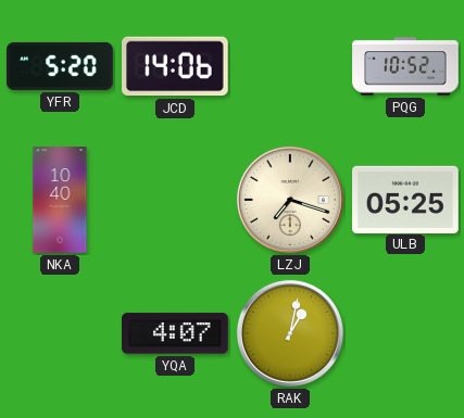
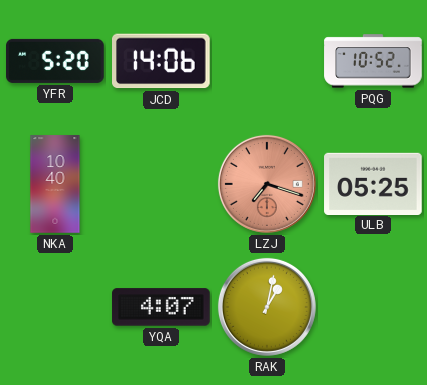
LZJ dial: cream -> salmon
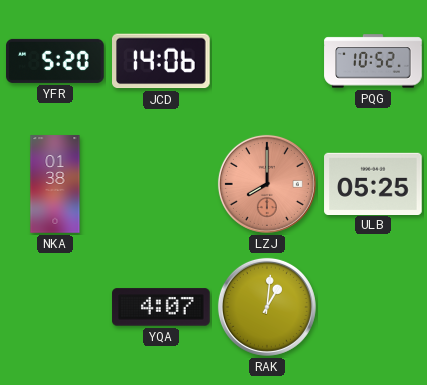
NKA: 10:40 -> 01:38
LZJ: 7:18 -> 8:00
RAK: 1:02 -> 1:01
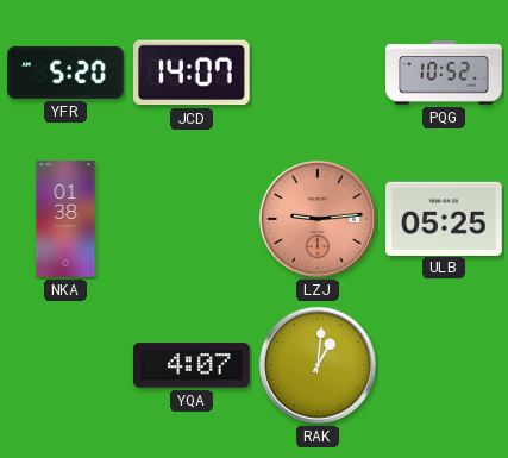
JCD: 14:06 -> 14:07
LZJ: 8:00 -> 9:14
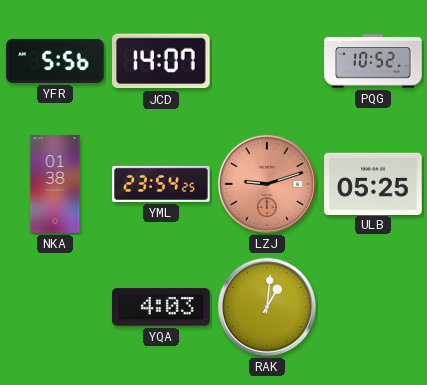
YFR: 5:20 -> 5:56
YML: none -> 23:54
LZJ: 9:14 -> 9:12
YQA: 4:07 -> 4:03
